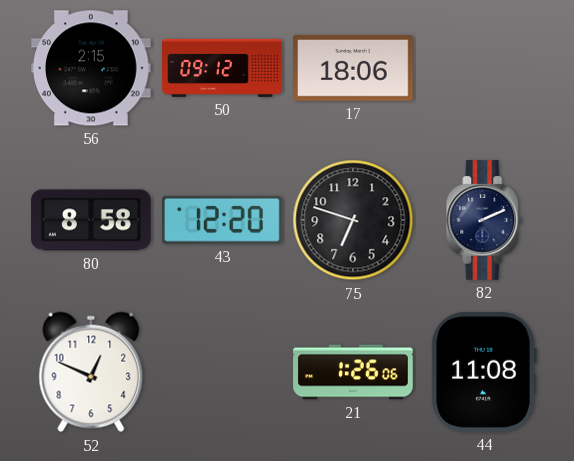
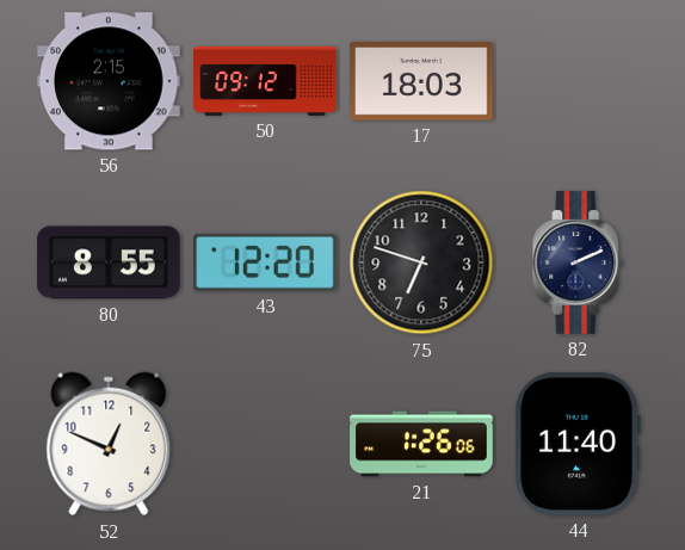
17: 18:06 -> 18:03
80: 8:58 -> 8:55
44: 11:08 -> 11:40
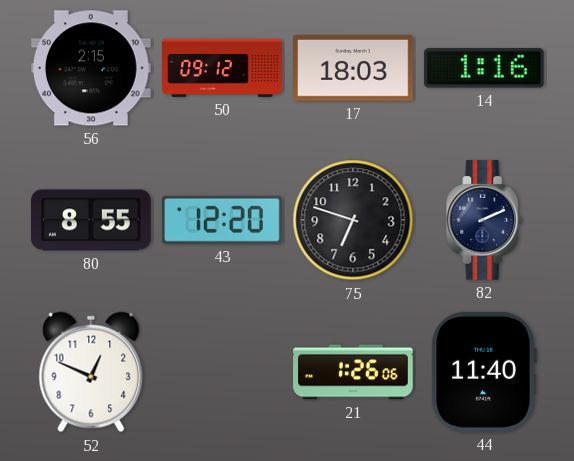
14: none -> 1:16
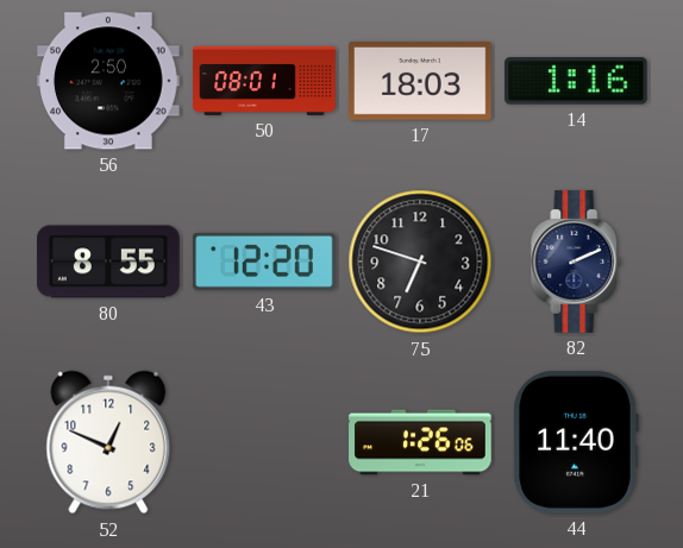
56: 2:15 -> 2:50
50: 09:12 -> 08:01
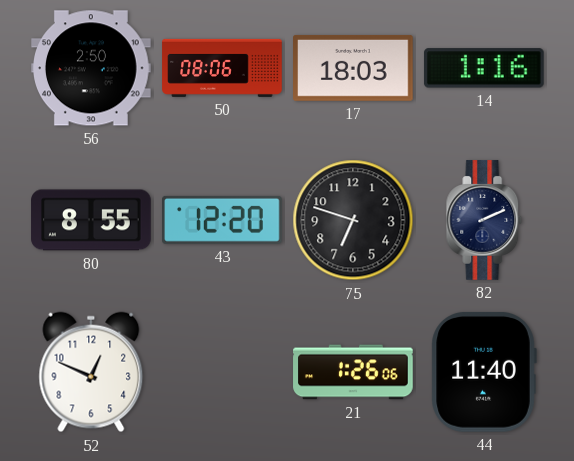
50: 08:01 -> 08:06
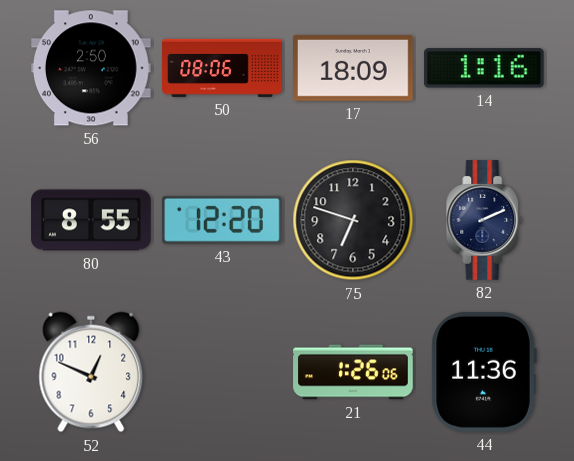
17: 18:03 -> 18:09
44: 11:40 -> 11:36
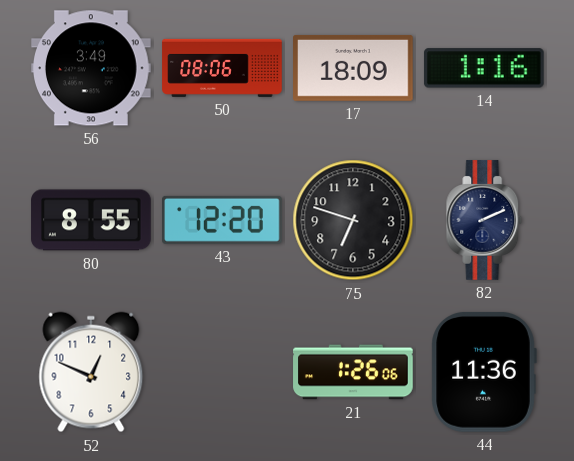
56: 2:50 -> 3:49
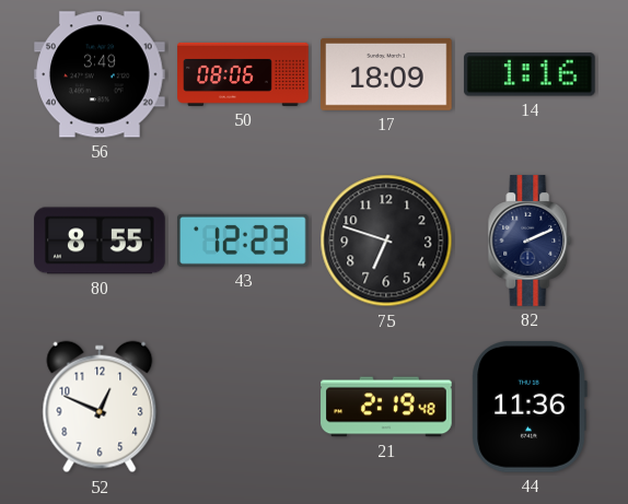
43: 12:20 -> 12:23
21: 1:26 -> 2:19
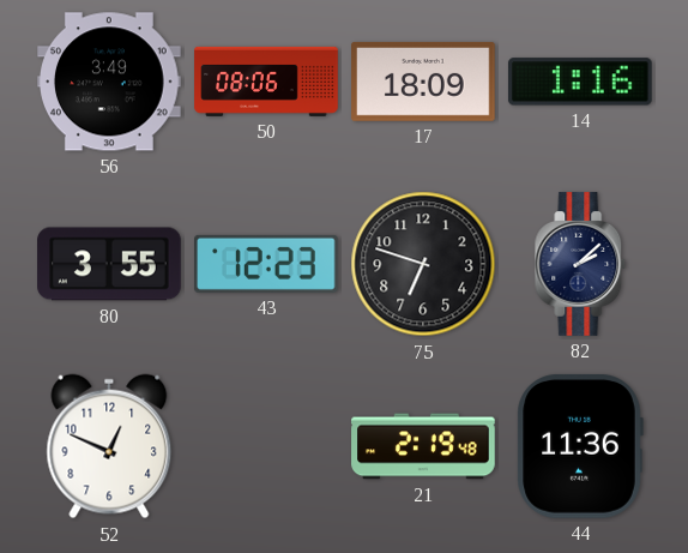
80: 8:55 -> 3:55
82: 2:11 -> 2:08
